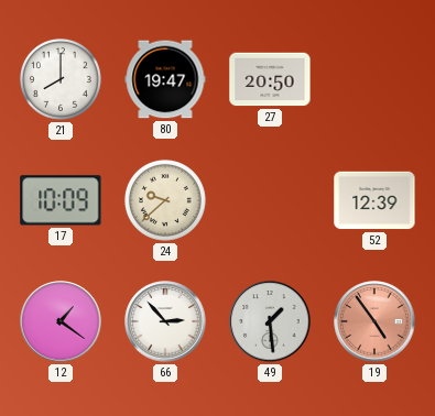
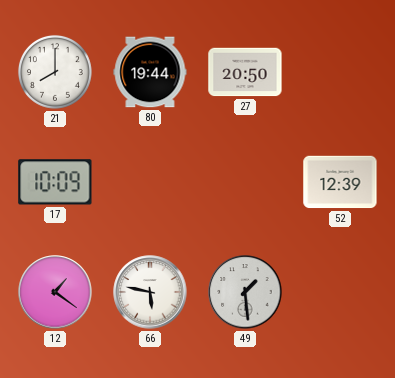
80: 19:47 -> 19:44
24: 9:38 -> none
66: 2:53 -> 5:47
19: 4:54 -> none
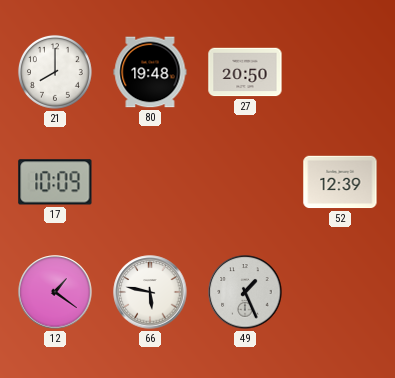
80: 19:44 -> 19:48
49: 1:29 -> 1:26
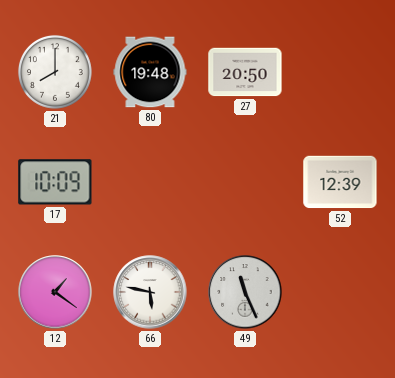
49: 1:26 -> 11:26
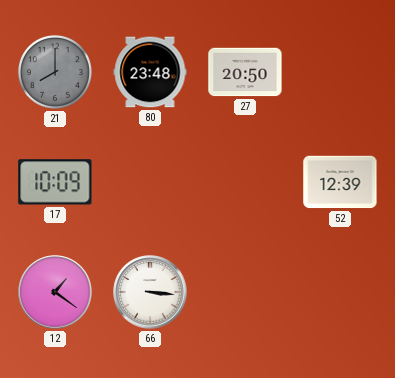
21 dial: white -> grey
80: 19:48 -> 23:48
66: 5:47 -> 3:16
49: 11:26 -> none
